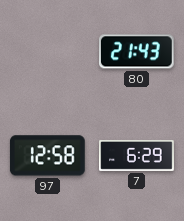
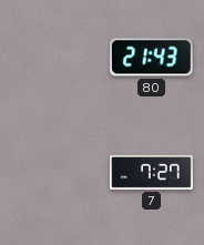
97: 12:58 -> none
7: 6:29 -> 7:27
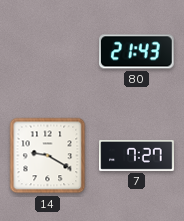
14: none -> 9:20
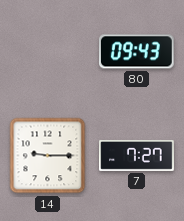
80: 21:43 -> 09:43
14: 9:20 -> 9:15
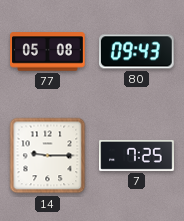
77: none -> 05:08
7: 7:27 -> 7:25
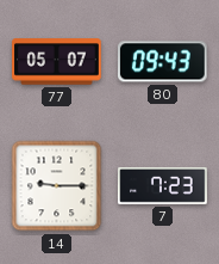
77: 05:08 -> 05:07
7: 7:25 -> 7:23
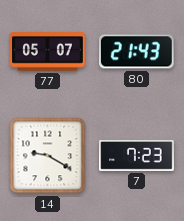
80: 09:43 -> 21:43
14: 9:15 -> 9:20
